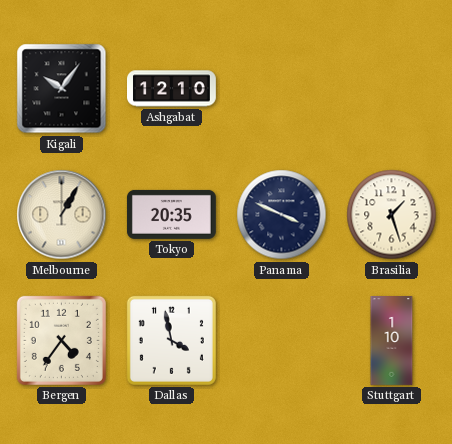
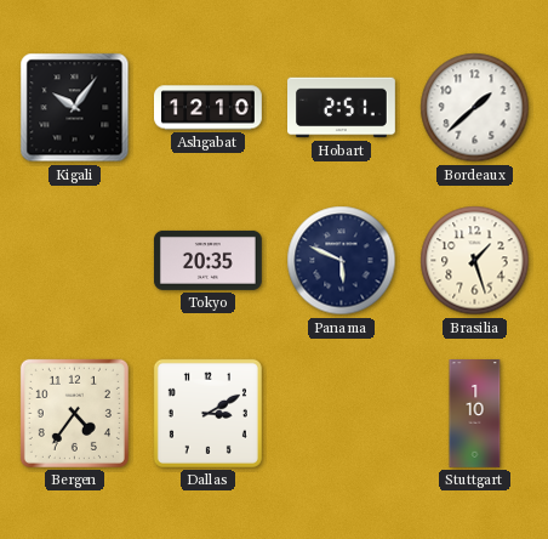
Hobart: none -> 2:51
Bordeaux: none -> 1:38
Melbourne: 1:05 -> none
Panama: 3:49 -> 5:49
Dallas: 3:58 -> 3:10
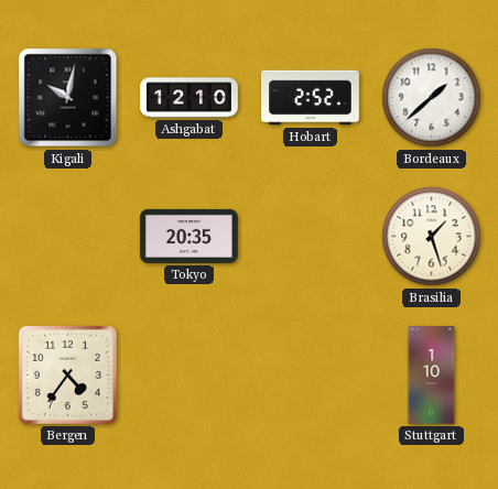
Kigali: 10:06 -> 10:02
Hobart: 2:51 -> 2:52
Panama: 5:49 -> none
Dallas: 3:10 -> none
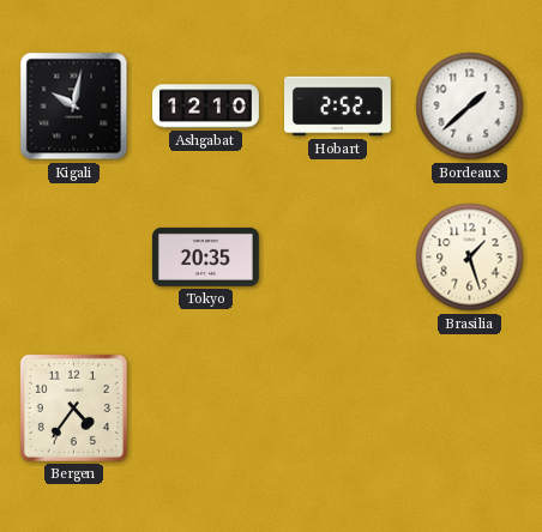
Stuttgart: 1:10 -> none
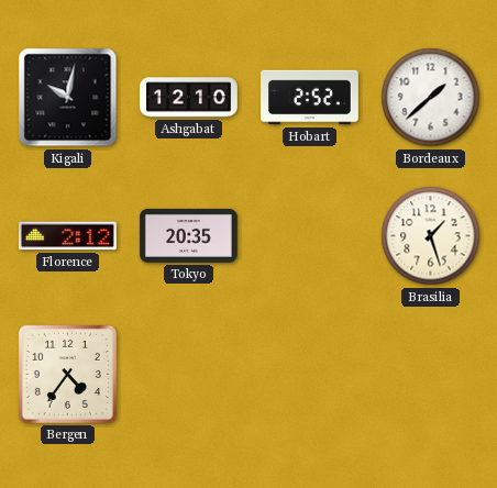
Florence: none -> 2:12
